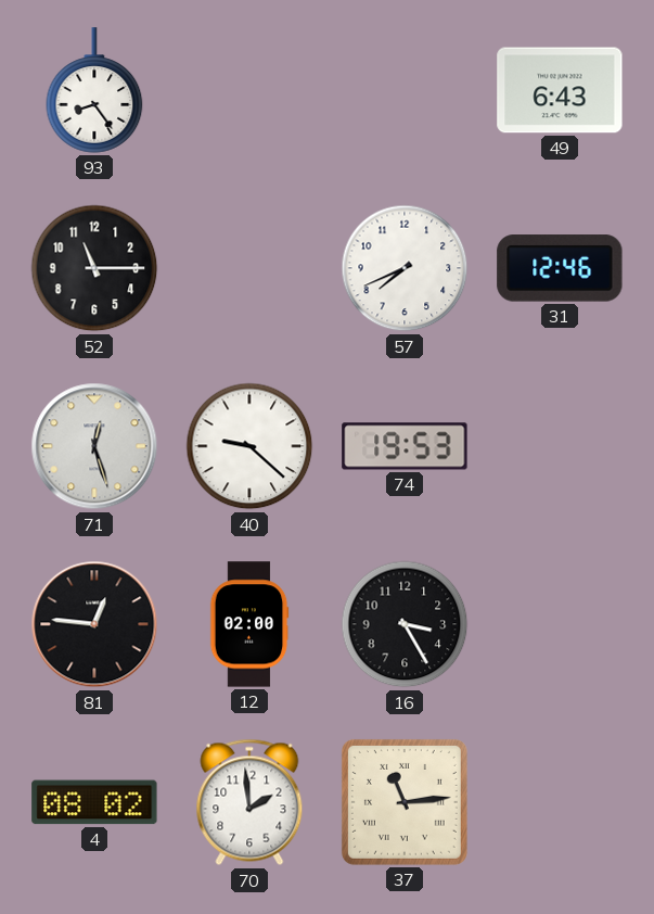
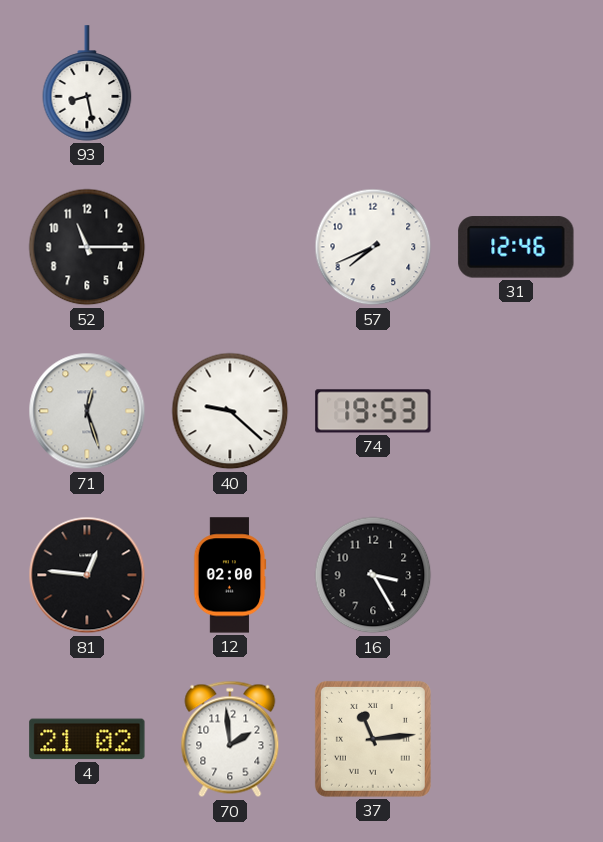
93: 8:24 -> 8:28
49: 6:43 -> none
4: 08:02 -> 21:02
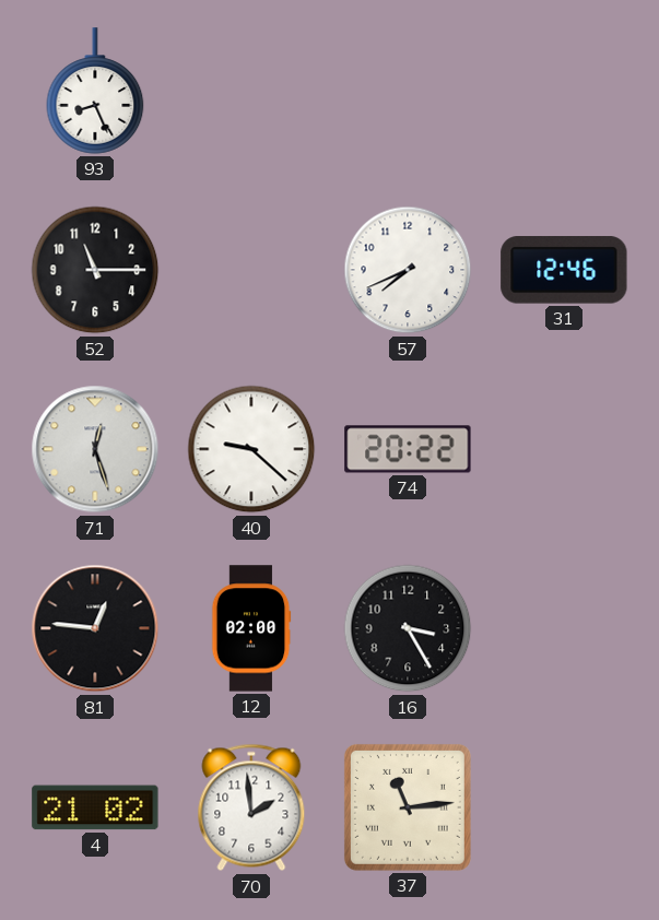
93: 8:28 -> 8:26
74: 19:53 -> 20:22
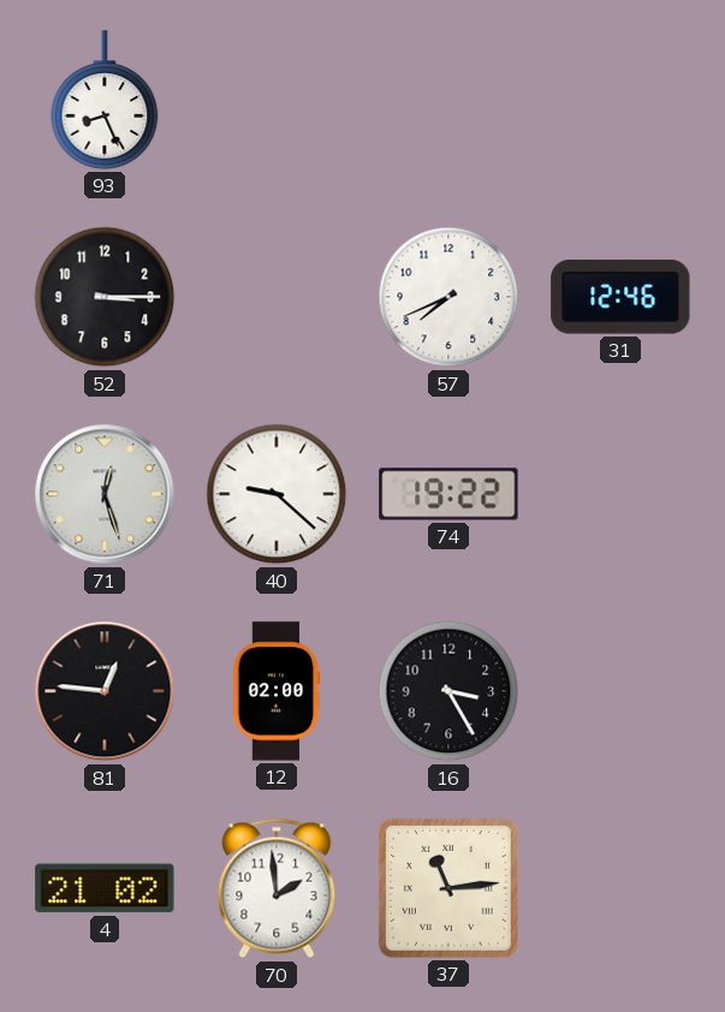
52: 11:15 -> 3:15
74: 20:22 -> 19:22
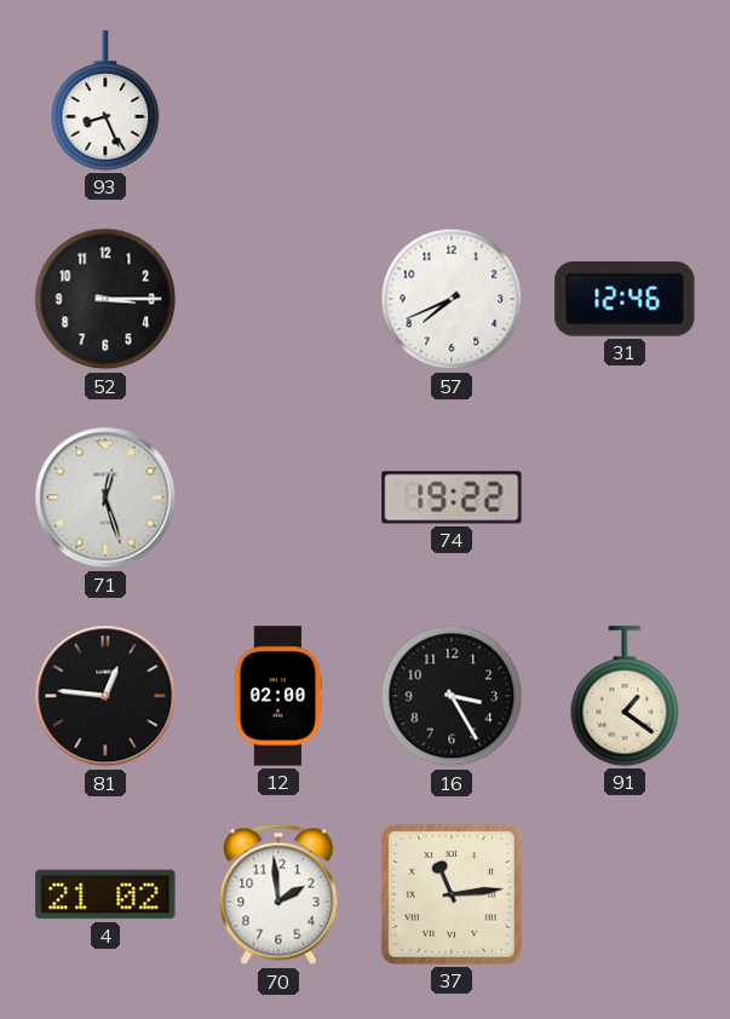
40: 9:22 -> none
91: none -> 1:21
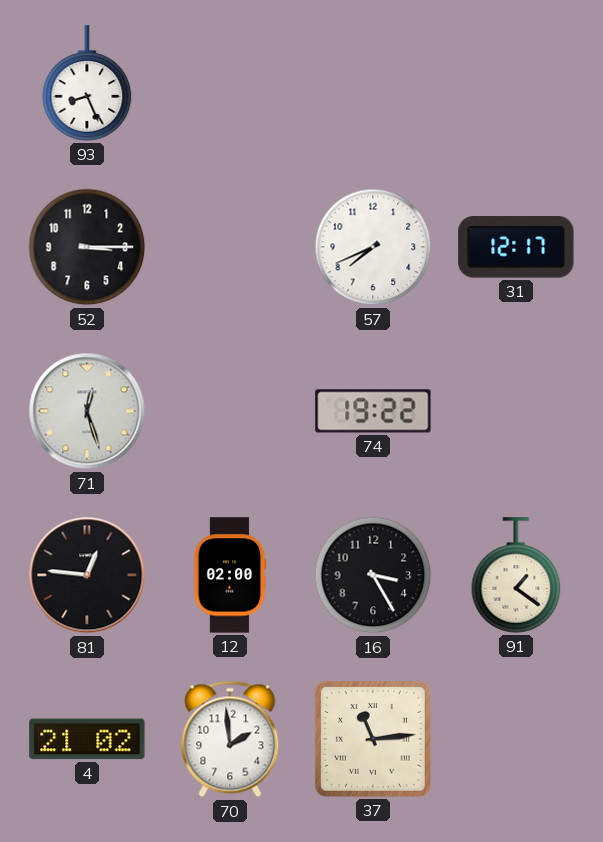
31: 12:46 -> 12:17
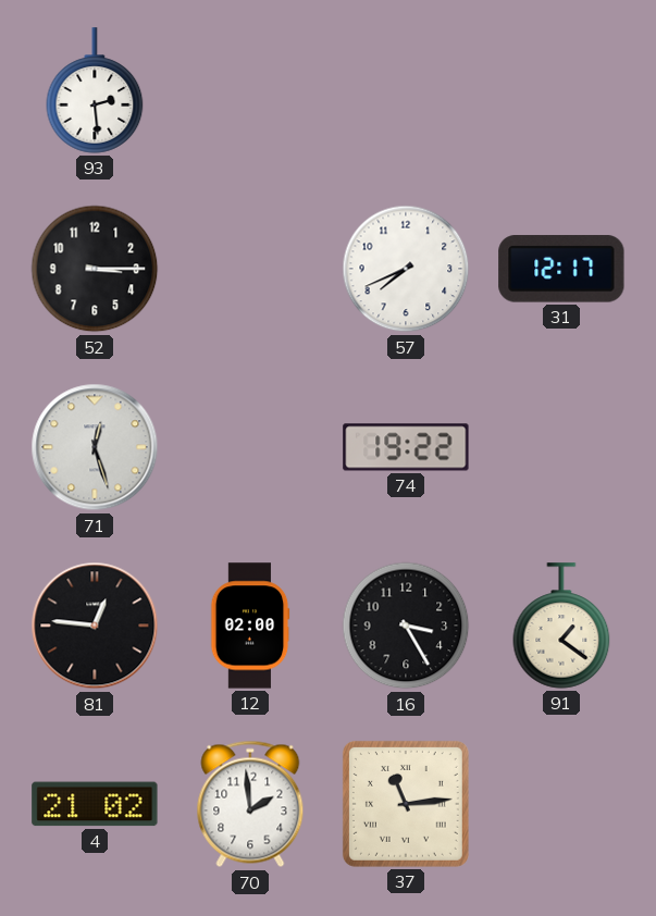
93: 8:26 -> 2:29
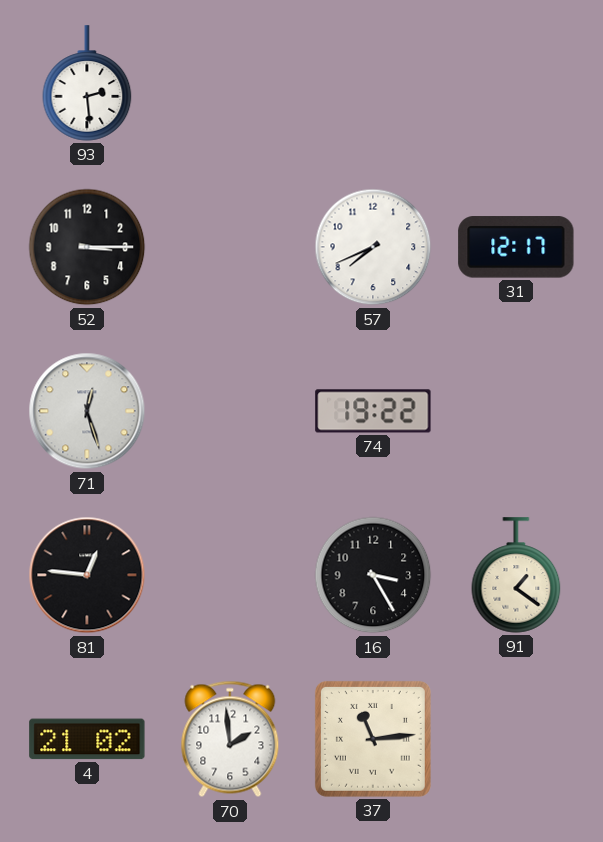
12: 02:00 -> none
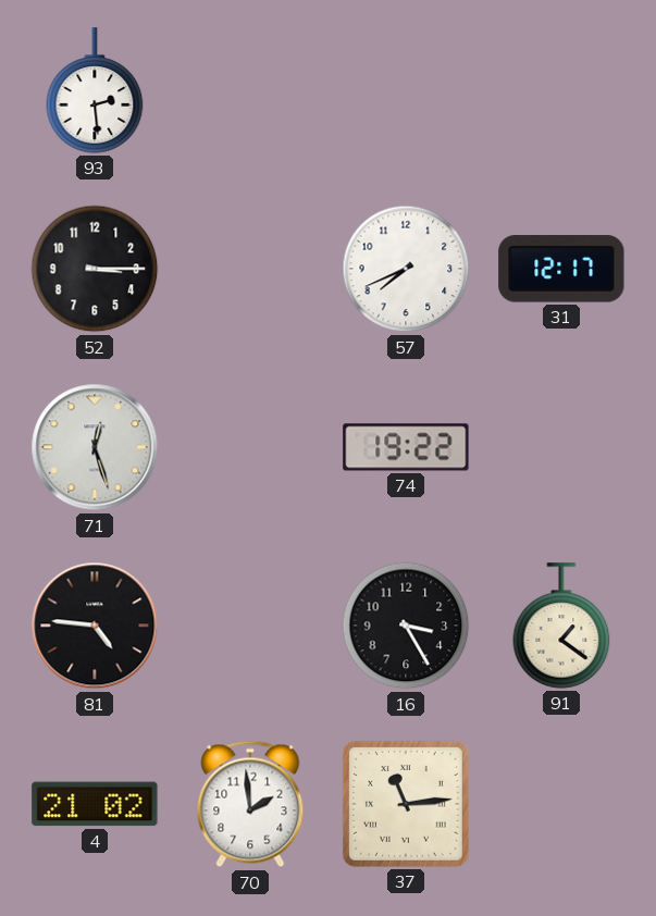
81: 12:46 -> 4:46
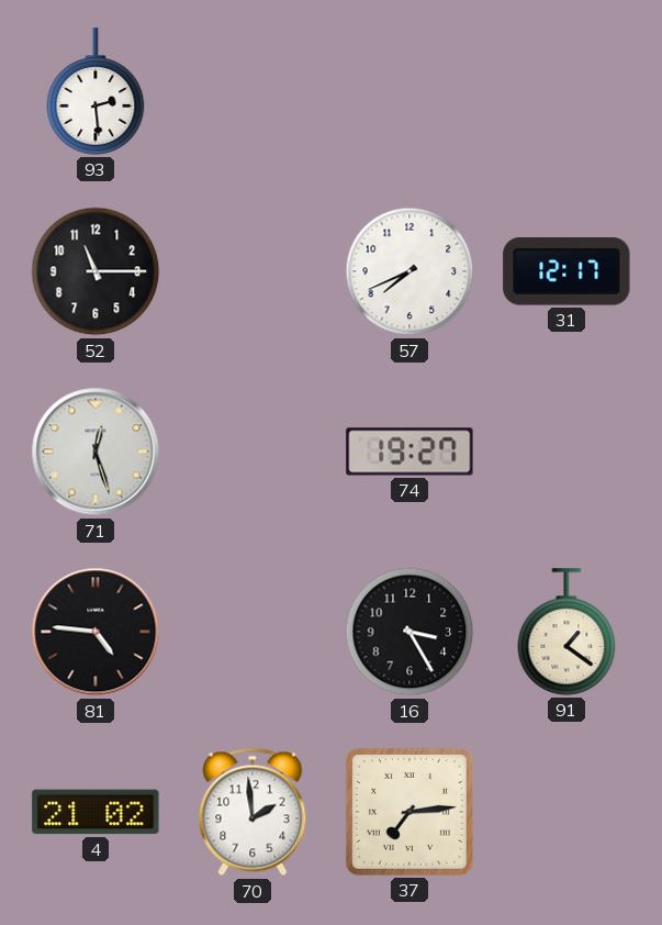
52: 3:15 -> 11:15
74: 19:22 -> 19:27
37: 11:14 -> 7:14
